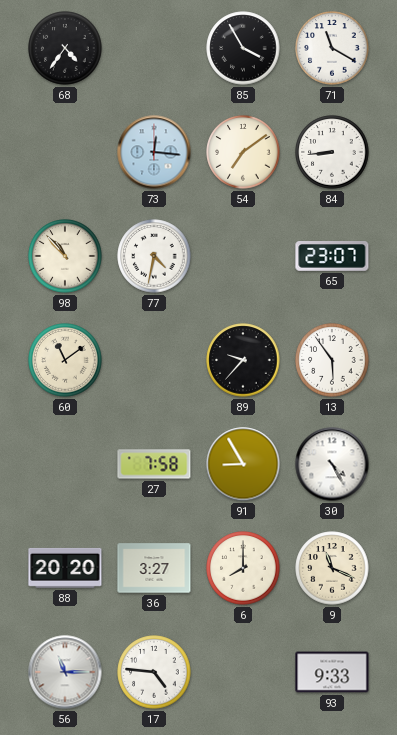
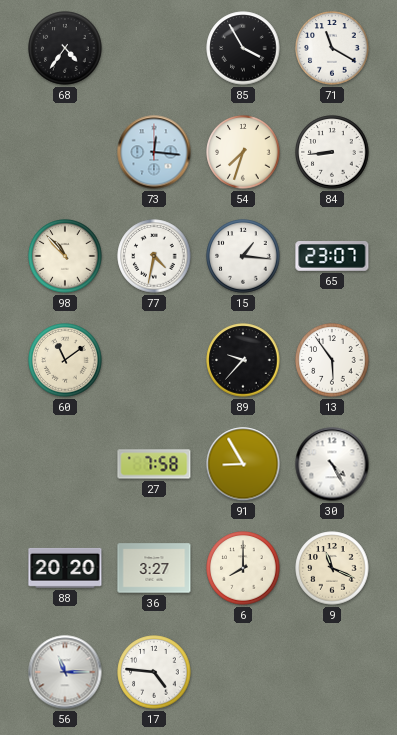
54: 7:09 -> 7:33
15: none -> 1:16
93: 9:33 -> none
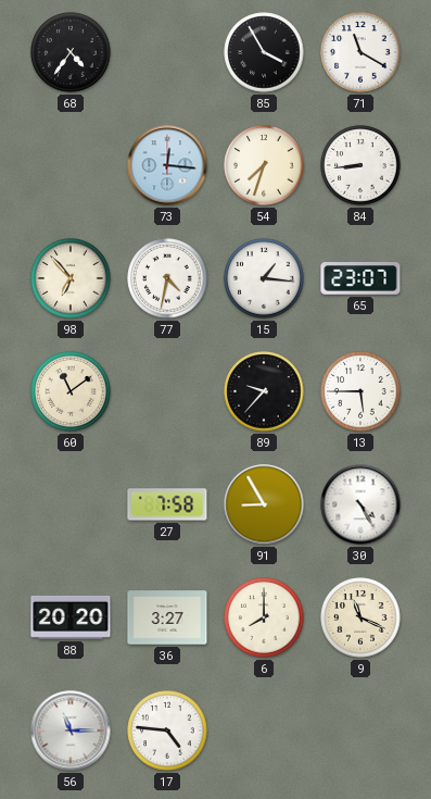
98: 10:53 -> 6:53
13: 5:54 -> 5:45
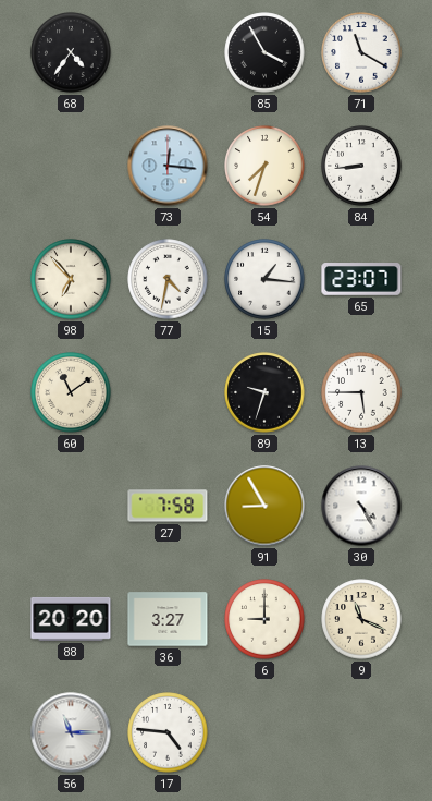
89: 9:37 -> 9:33
6: 8:00 -> 9:00
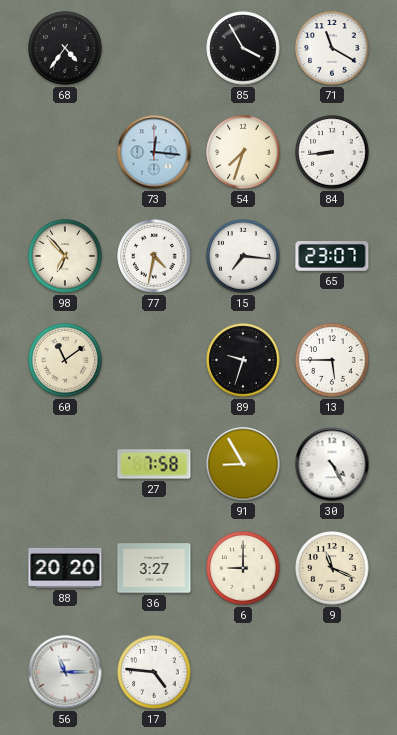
15: 1:16 -> 7:16
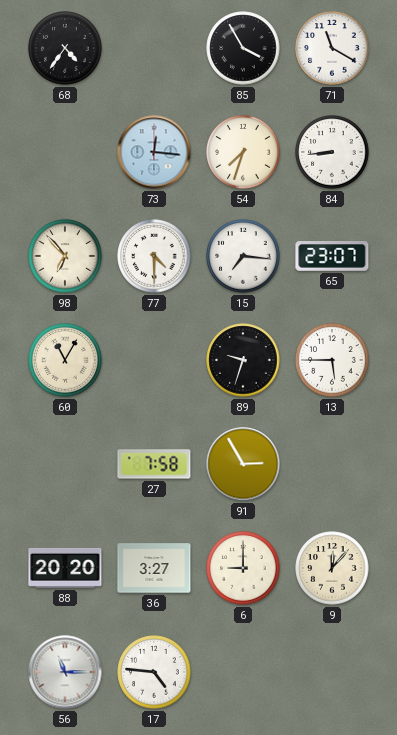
77: 4:32 -> 4:30
60: 11:09 -> 11:05
91: 8:55 -> 2:55
30: 4:25 -> none
9: 11:19 -> 12:07
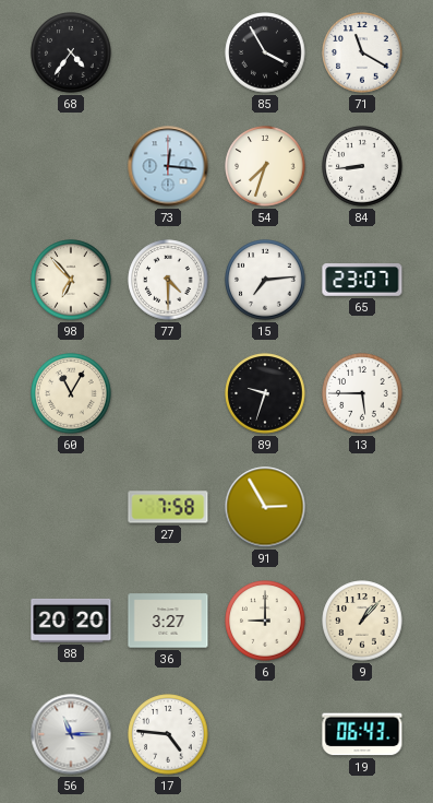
15: 7:16 -> 7:14
9: 12:07 -> 1:07
19: none -> 06:43
